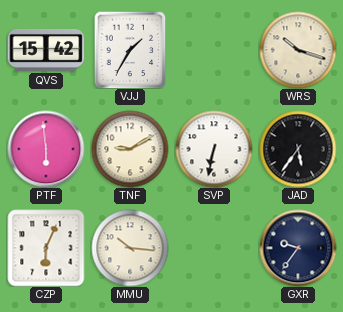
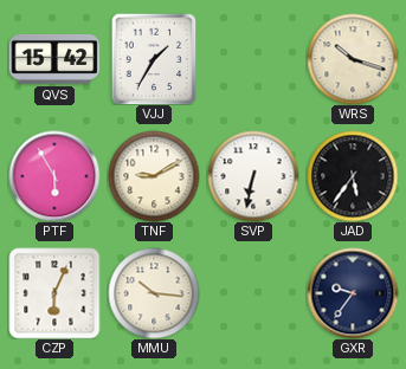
PTF: 5:59 -> 5:55
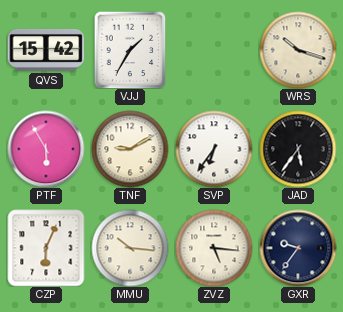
SVP: 6:32 -> 6:36
ZVZ: none -> 5:16
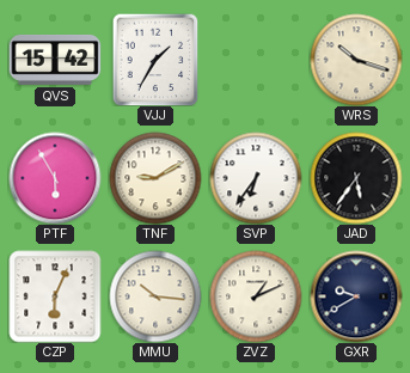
ZVZ: 5:16 -> 1:11
GXR: 9:36 -> 9:40
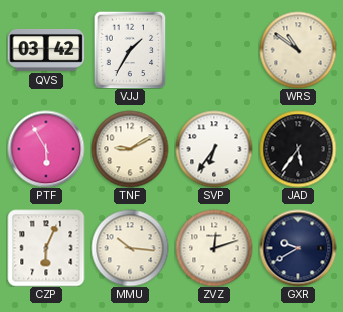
QVS: 15:42 -> 03:42
WRS: 10:18 -> 10:51
ZVZ: 1:11 -> 12:12
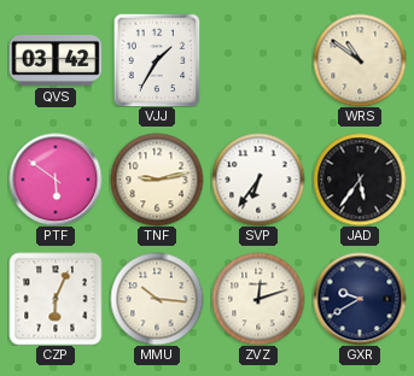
PTF: 5:55 -> 5:51
TNF: 9:10 -> 9:13
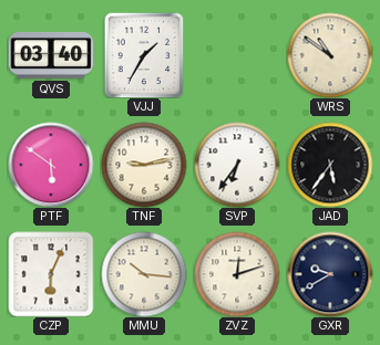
QVS: 03:42 -> 03:40
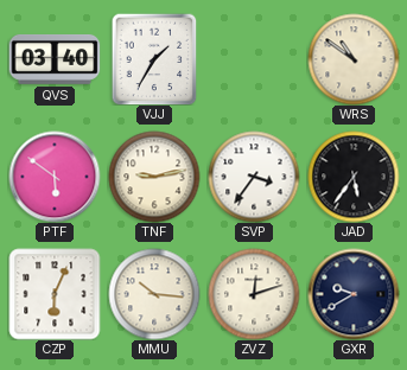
SVP: 6:36 -> 3:36
